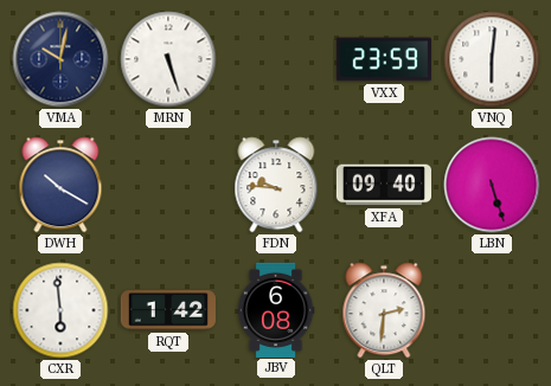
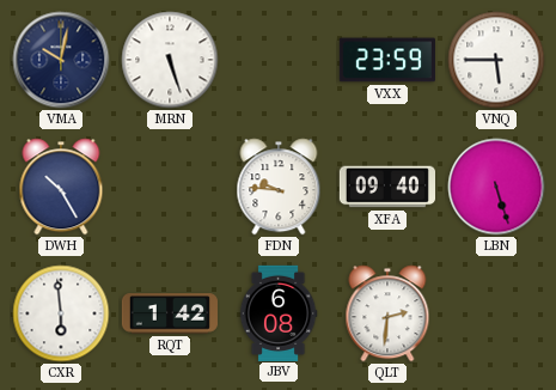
VNQ: 6:01 -> 5:45
DWH: 10:20 -> 10:25
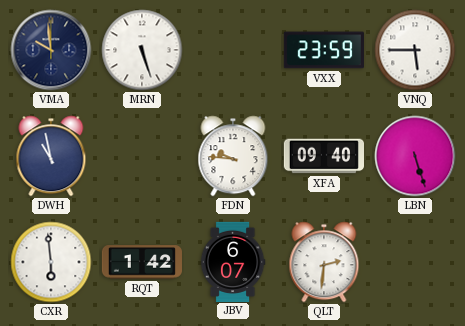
VMA: 10:02 -> 9:59
DWH: 10:25 -> 10:58
JBV: 6:08 -> 6:07
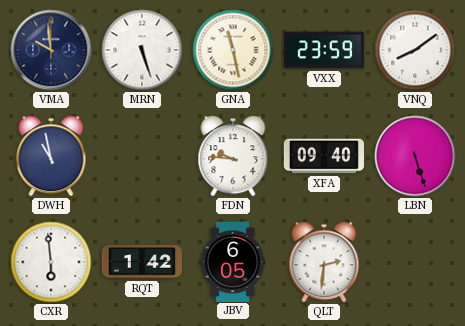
GNA: none -> 11:28
VNQ: 5:45 -> 8:09
JBV: 6:07 -> 6:05
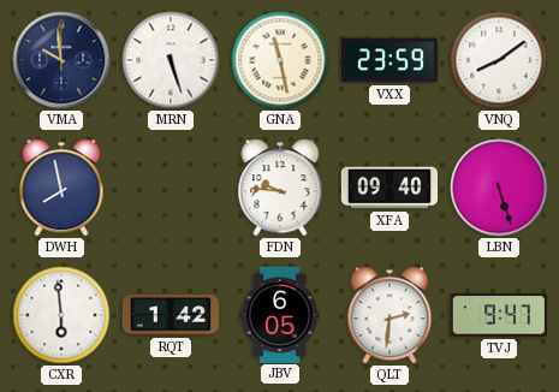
DWH: 10:58 -> 7:58
TVJ: none -> 9:47
